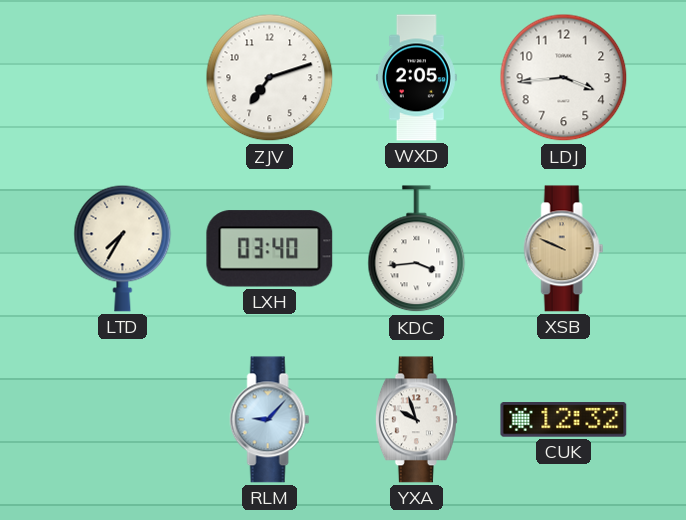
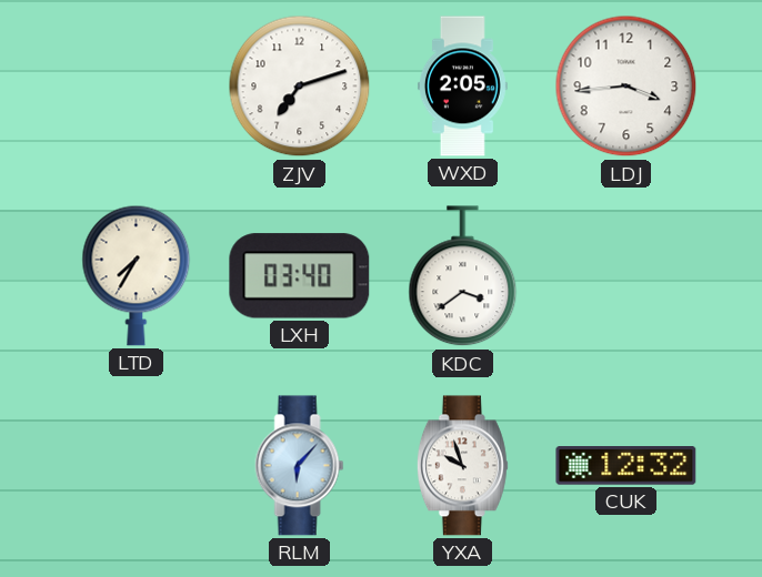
KDC: 3:44 -> 3:39
XSB: 9:49 -> none
RLM: 9:07 -> 6:07
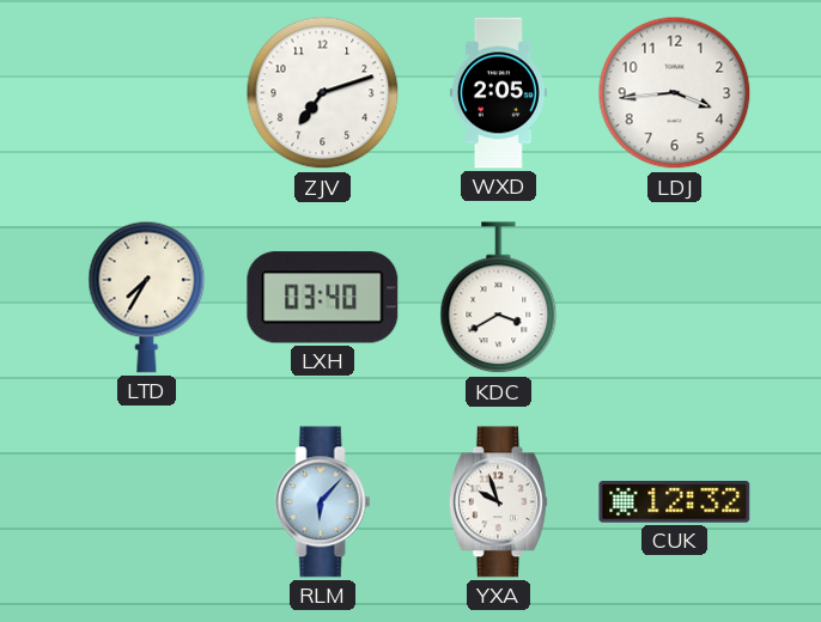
KDC: 3:39 -> 3:40
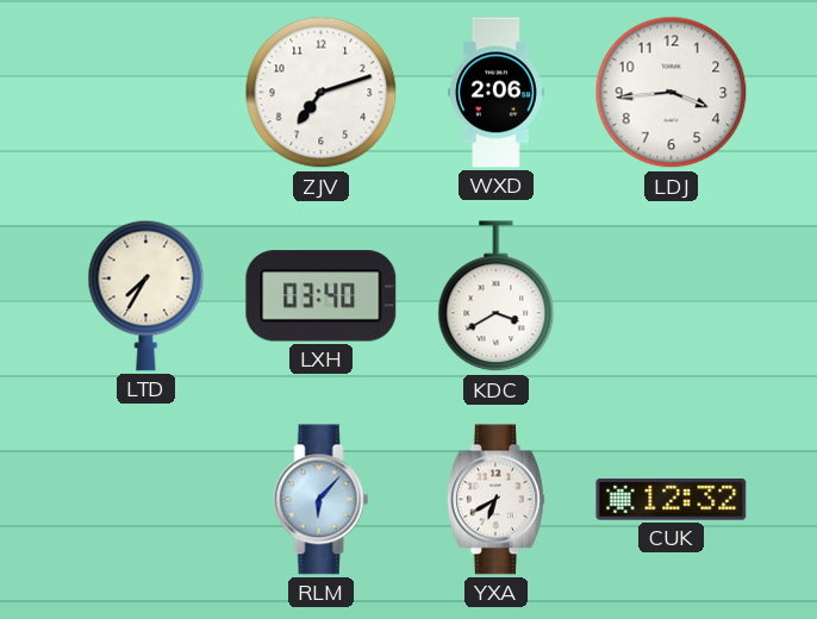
WXD: 2:05 -> 2:06
YXA: 9:57 -> 6:40
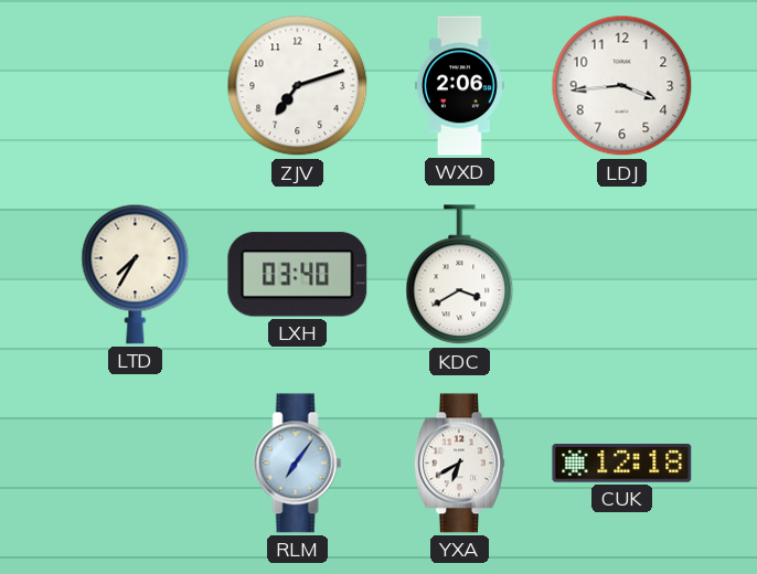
RLM: 6:07 -> 7:06
CUK: 12:32 -> 12:18
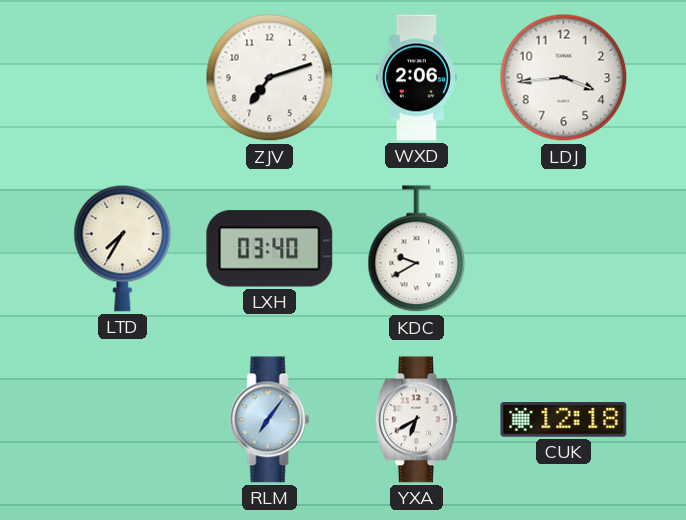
KDC: 3:40 -> 9:40
